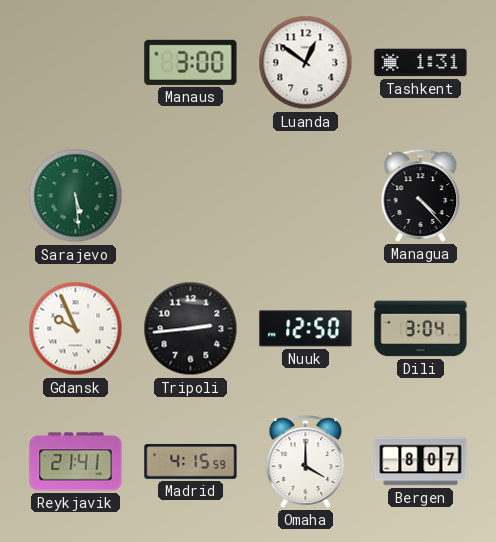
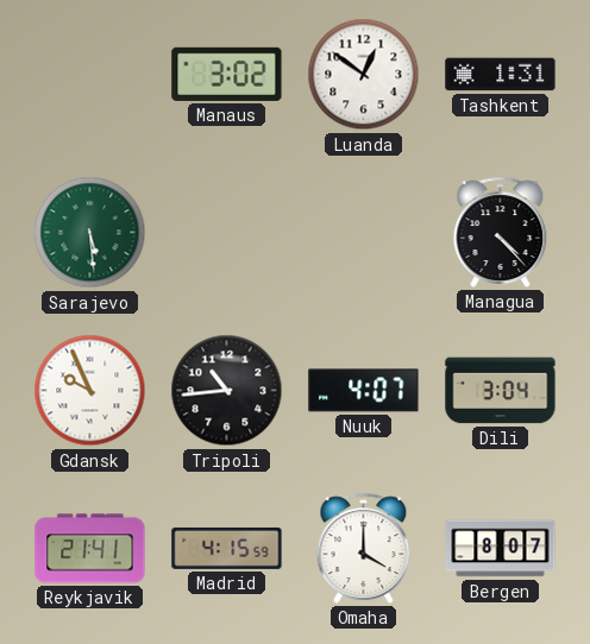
Manaus: 3:00 -> 3:02
Tripoli: 2:44 -> 10:44
Nuuk: 12:50 -> 4:07
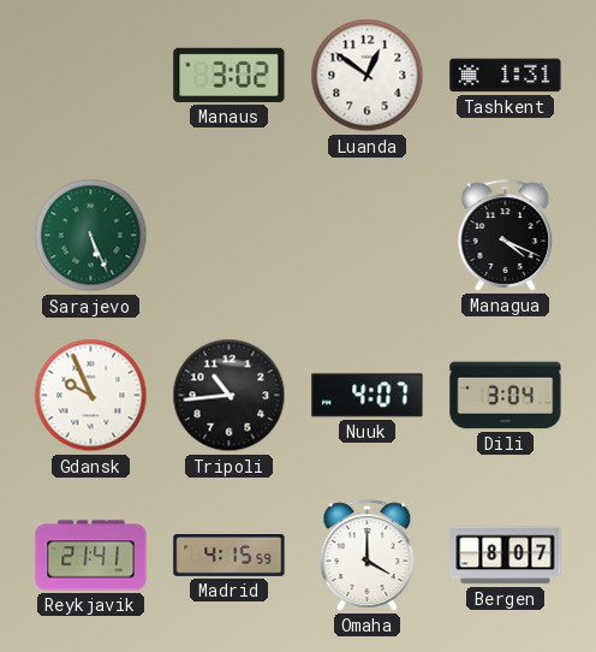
Sarajevo: 5:29 -> 5:26
Managua: 4:23 -> 4:19
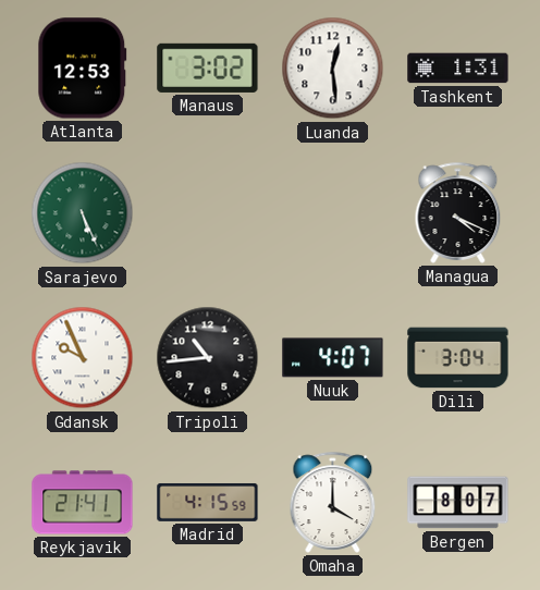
Atlanta: none -> 12:53
Luanda: 12:51 -> 12:29
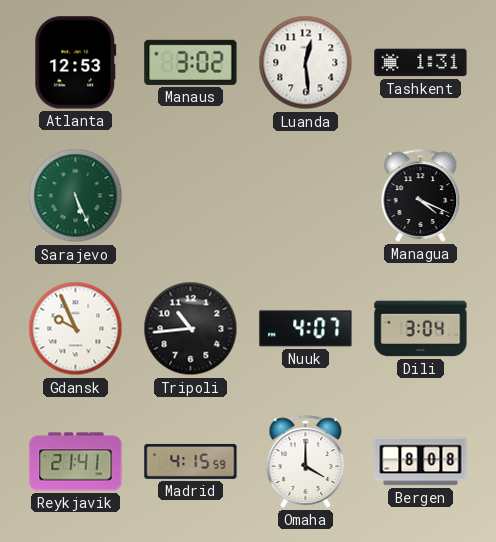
Bergen: 8:07 -> 8:08
